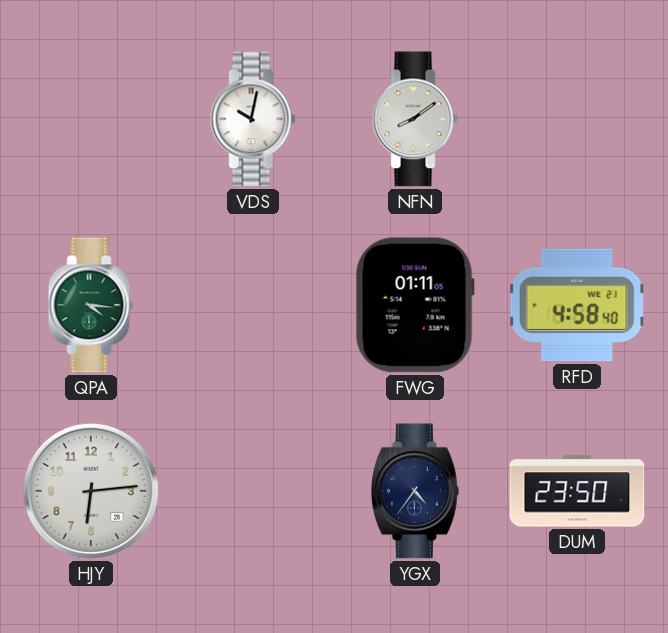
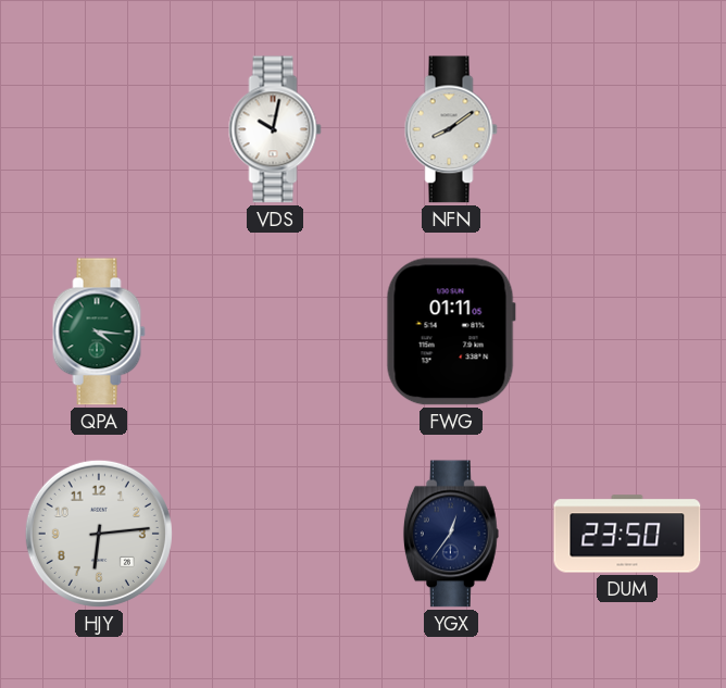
RFD: 4:58 -> none
YGX: 4:36 -> 12:36
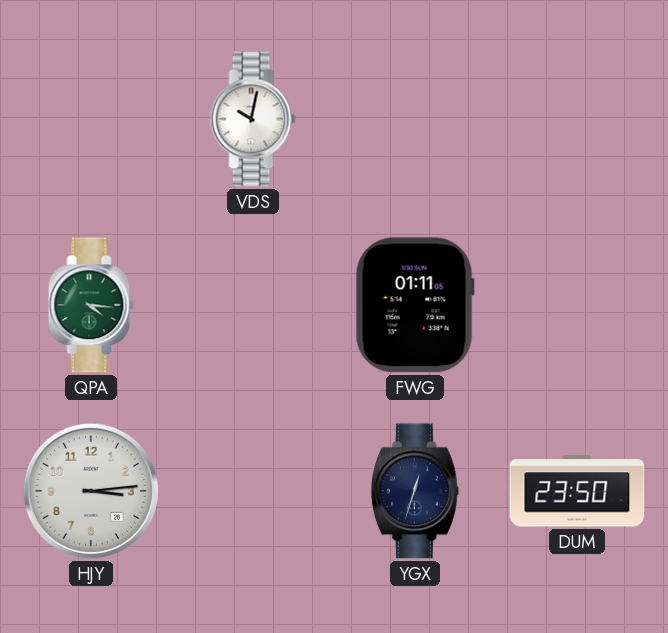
NFN: 8:09 -> none
HJY: 6:14 -> 3:14
YGX: 12:36 -> 12:33
